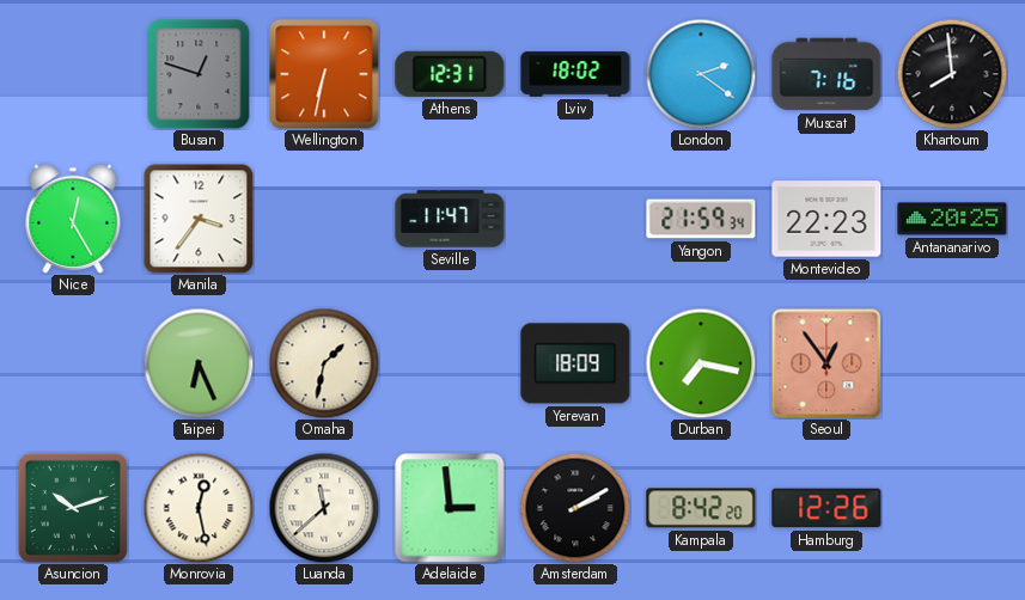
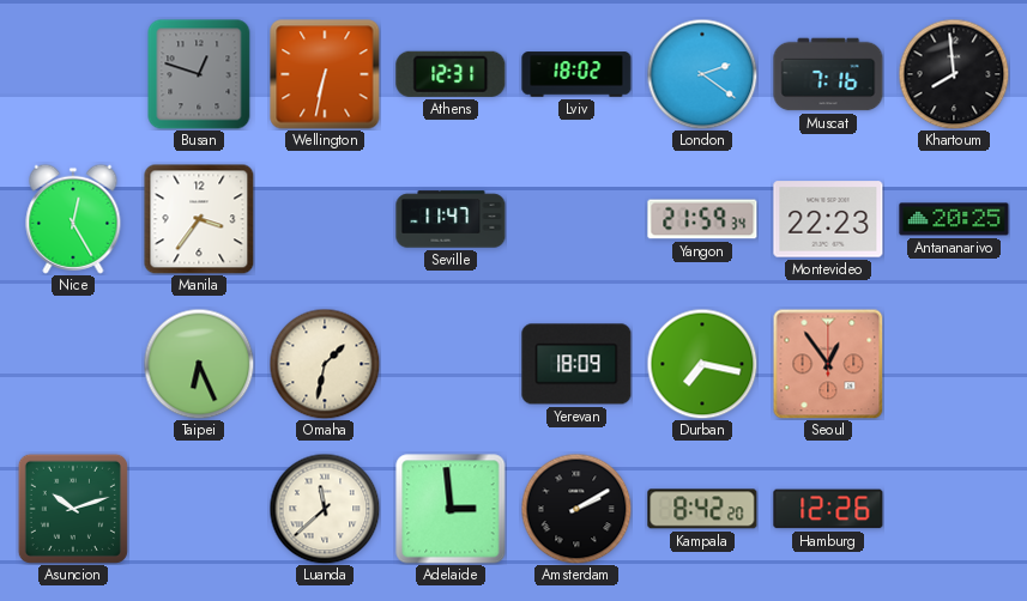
Monrovia: 12:28 -> none
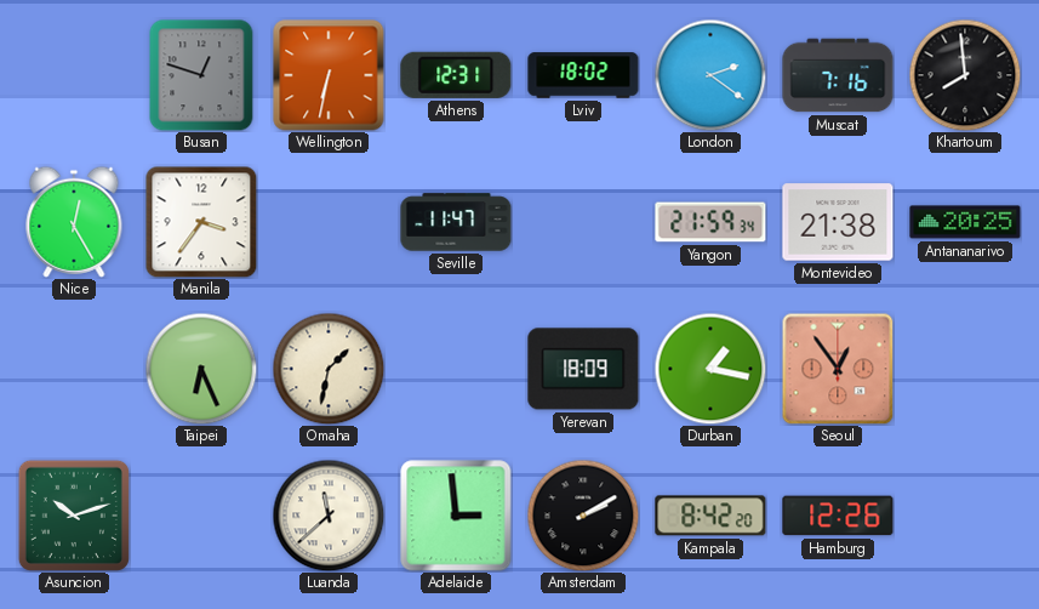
Montevideo: 22:23 -> 21:38
Durban: 7:17 -> 1:17
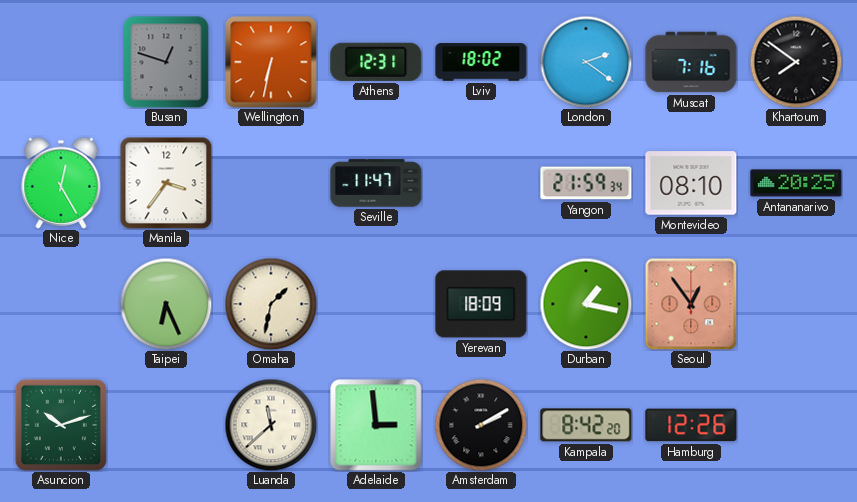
Khartoum: 7:59 -> 7:51
Montevideo: 21:38 -> 08:10
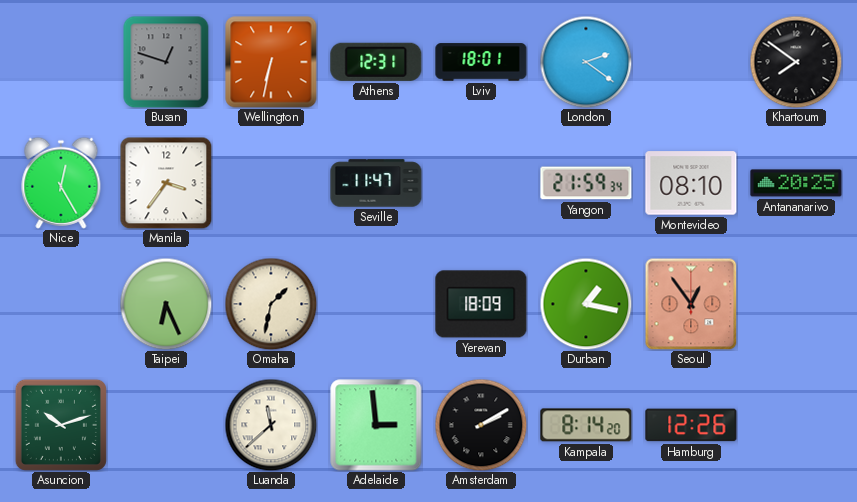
Lviv: 18:02 -> 18:01
Muscat: 7:16 -> none
Kampala: 8:42 -> 8:14
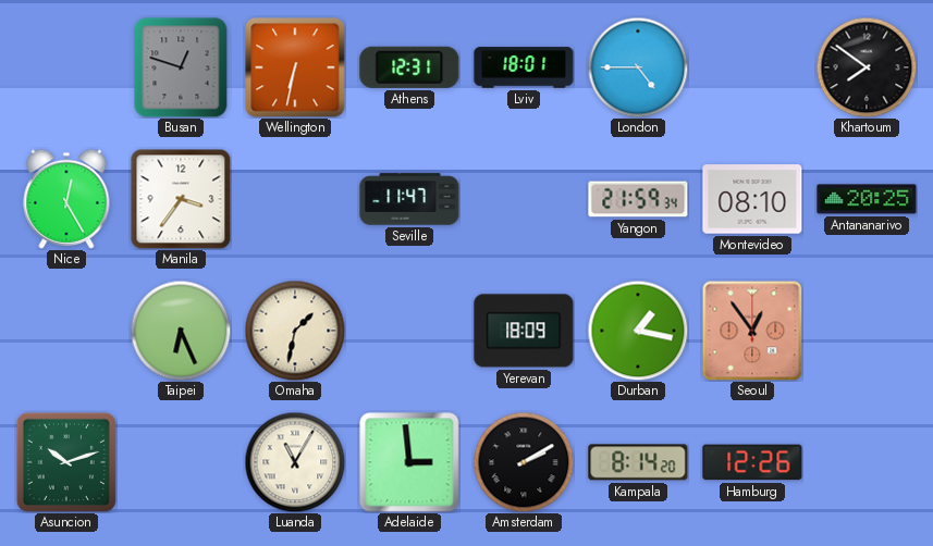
London: 2:21 -> 4:45
Luanda: 11:38 -> 11:05
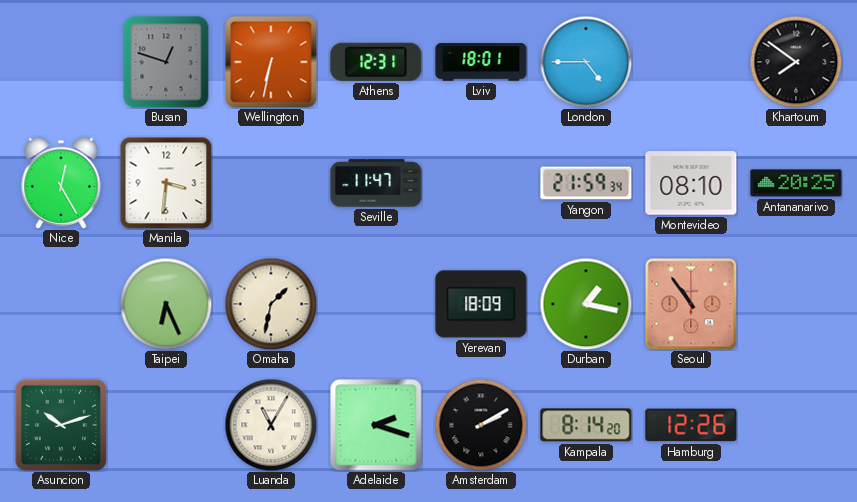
Manila: 3:36 -> 3:31
Seoul: 12:54 -> 10:54
Adelaide: 2:59 -> 2:18
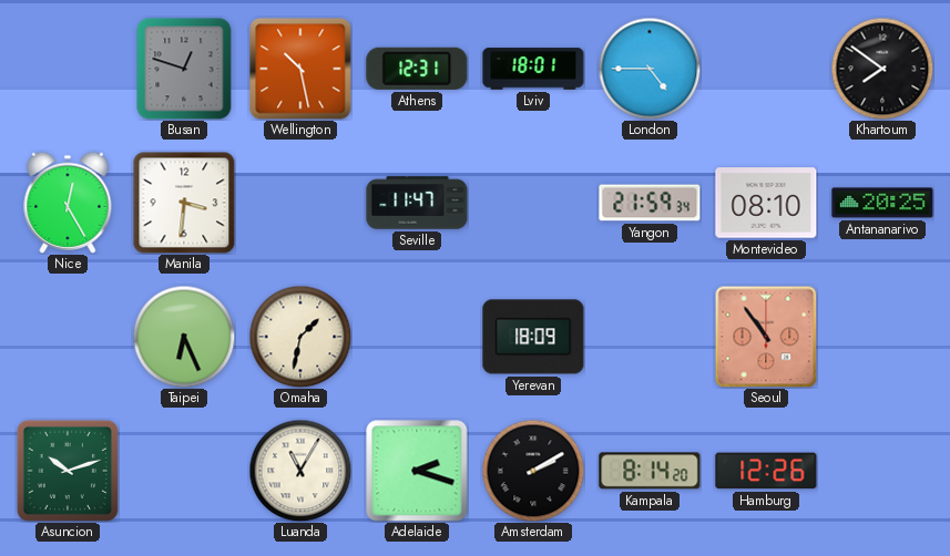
Wellington: 6:32 -> 10:28
Durban: 1:17 -> none
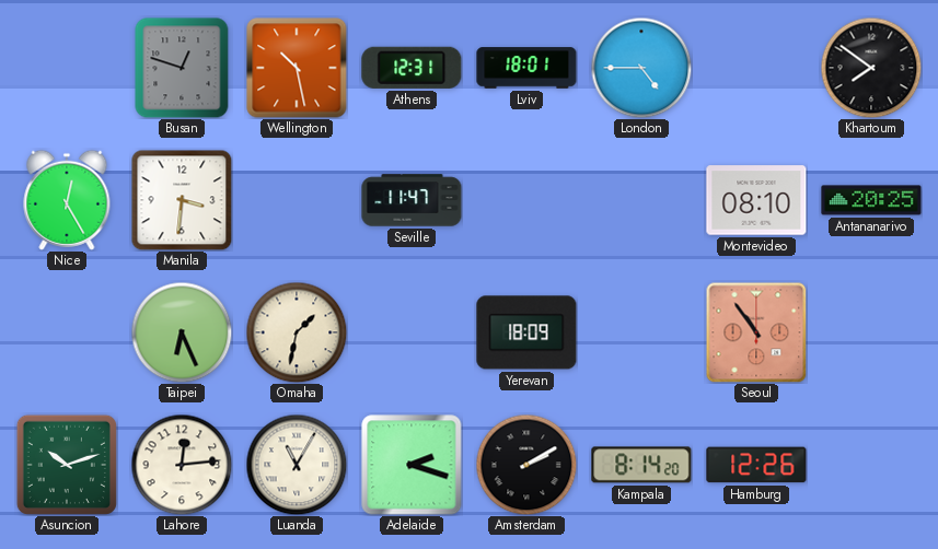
Yangon: 21:59 -> none
Lahore: none -> 12:14
